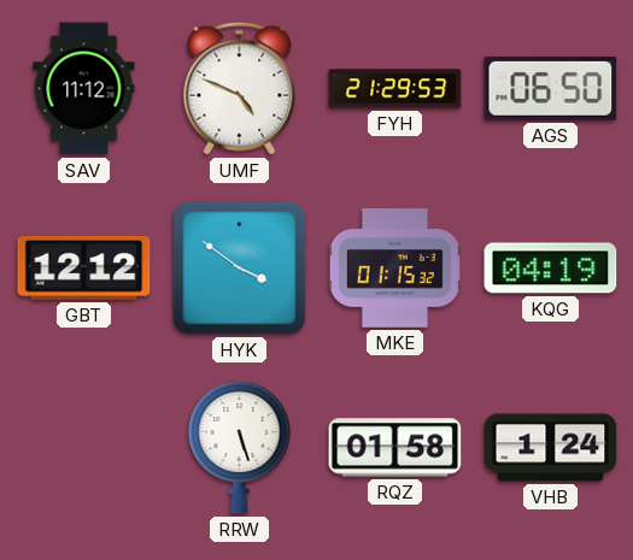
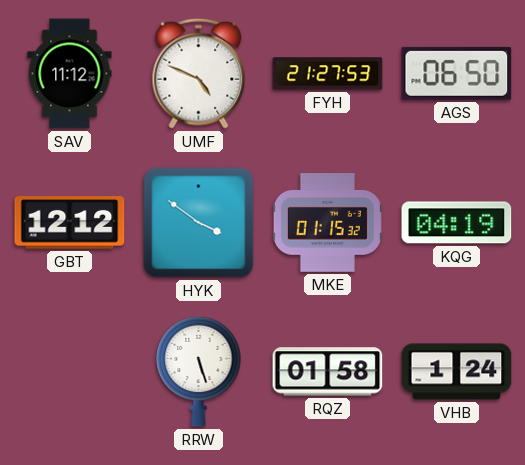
FYH: 21:29 -> 21:27
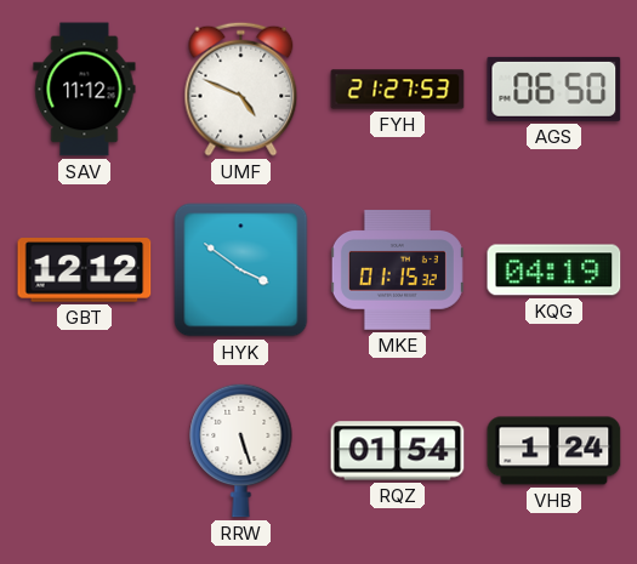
RQZ: 01:58 -> 01:54
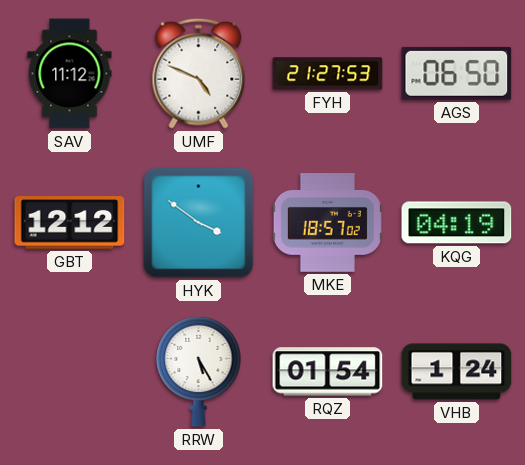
MKE: 01:15 -> 18:57
RRW: 5:27 -> 5:25
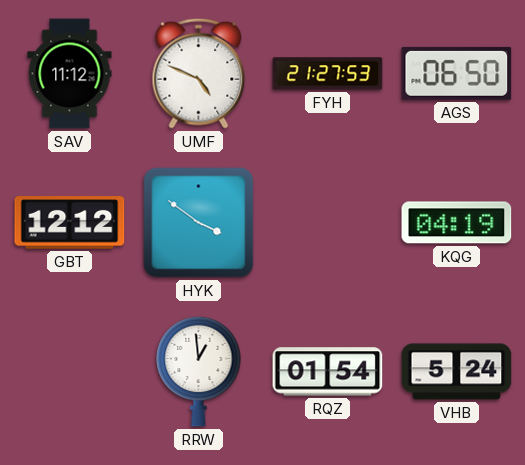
MKE: 18:57 -> none
RRW: 5:25 -> 12:59
VHB: 1:24 -> 5:24
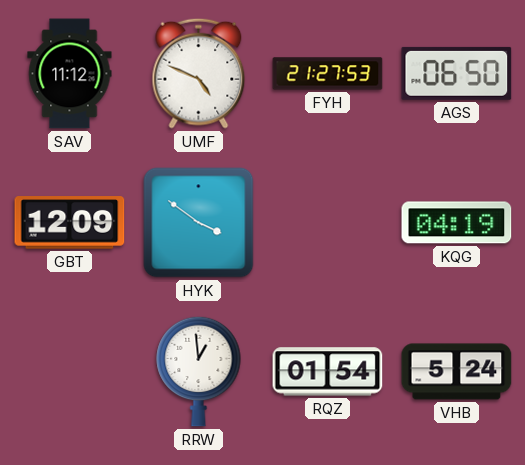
GBT: 12:12 -> 12:09
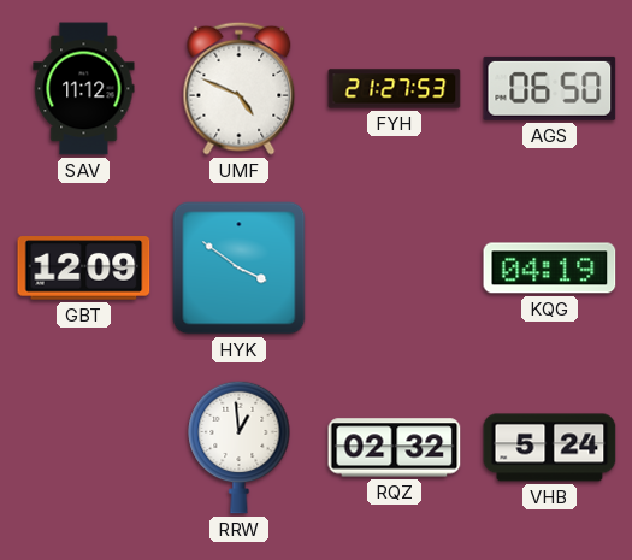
RQZ: 01:54 -> 02:32
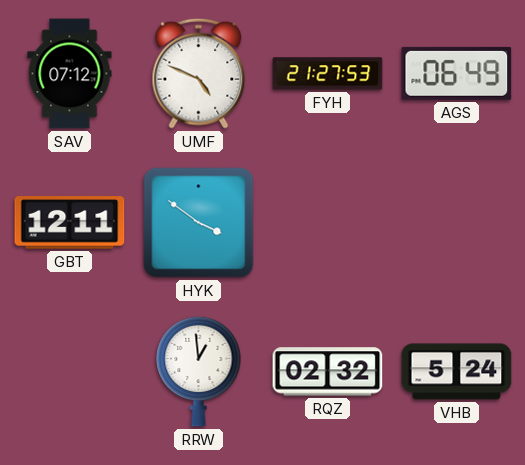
SAV: 11:12 -> 07:12
AGS: 06:50 -> 06:49
GBT: 12:09 -> 12:11
KQG: 04:19 -> none
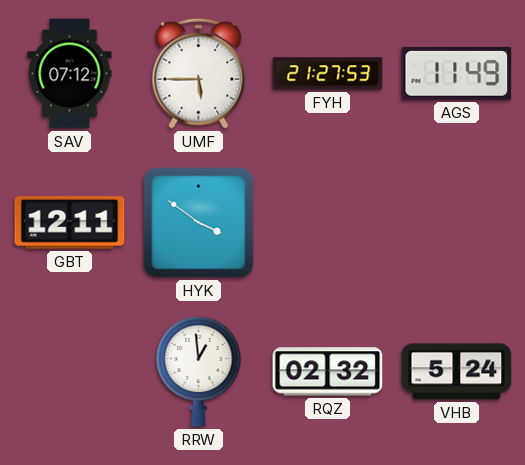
UMF: 4:49 -> 5:45
AGS: 06:49 -> 11:49
